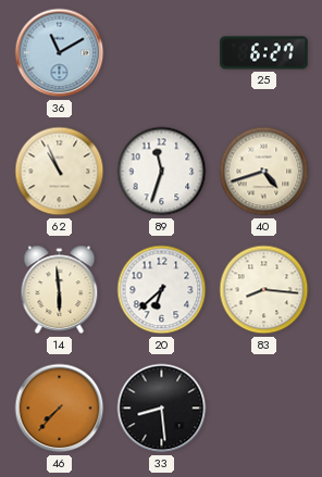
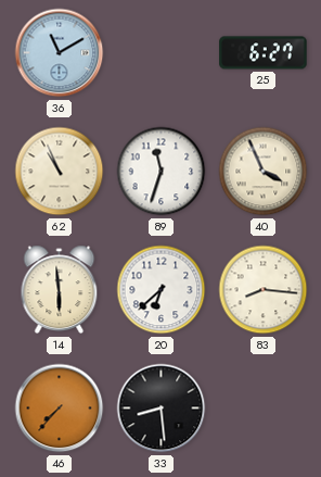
40: 4:42 -> 3:56
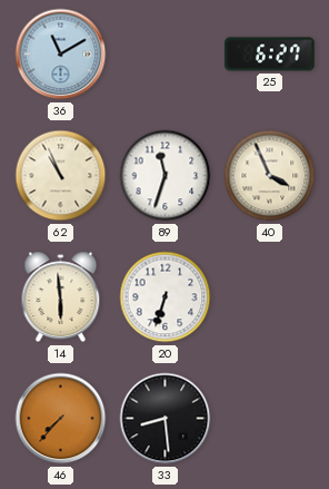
20: 6:38 -> 6:33
83: 8:16 -> none
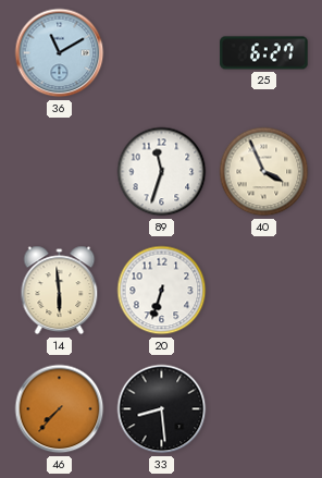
62: 10:56 -> none
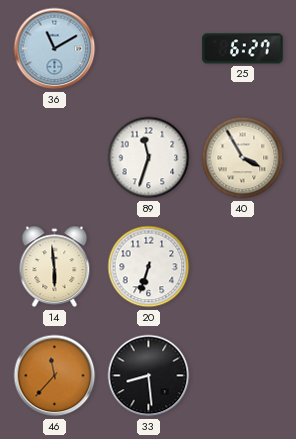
40: 3:56 -> 3:55
46: 7:37 -> 11:37
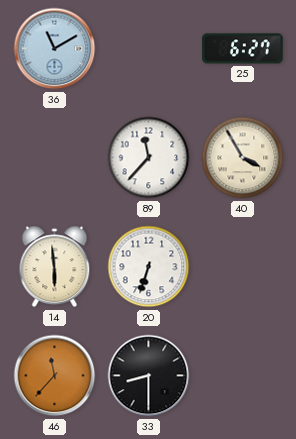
89: 11:33 -> 11:37
33: 8:29 -> 8:30
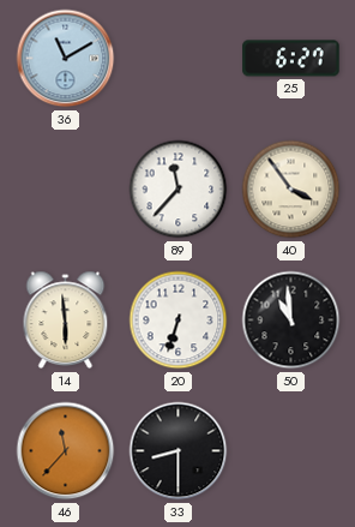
40: 3:55 -> 3:54
50: none -> 10:59
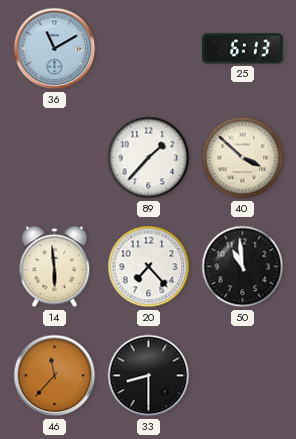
25: 6:27 -> 6:13
89: 11:37 -> 1:37
40: 3:54 -> 3:52
20: 6:33 -> 7:23
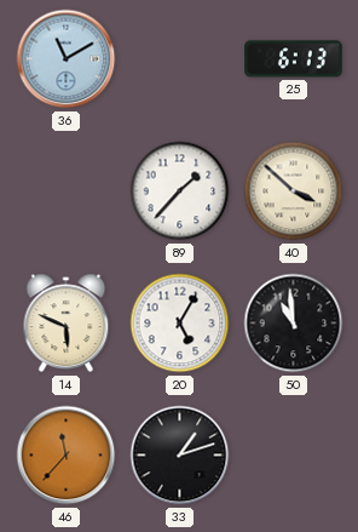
14: 5:59 -> 5:49
20: 7:23 -> 5:05
33: 8:30 -> 1:12
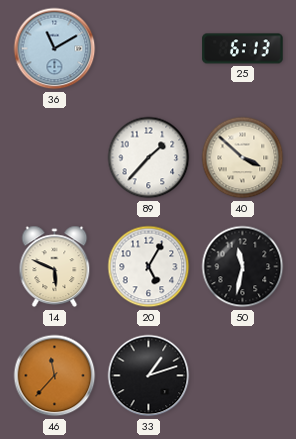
50: 10:59 -> 11:32
